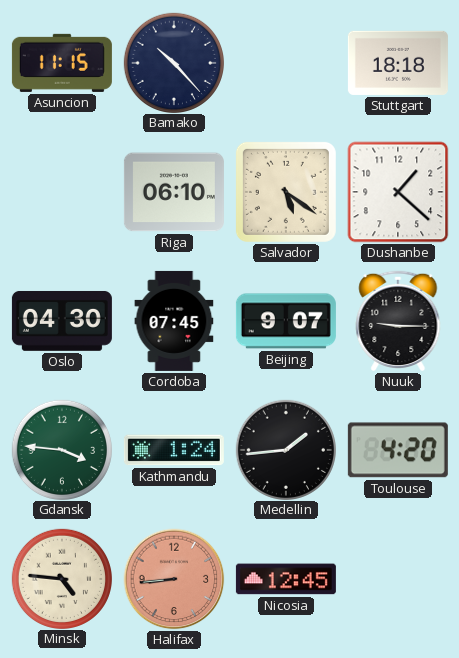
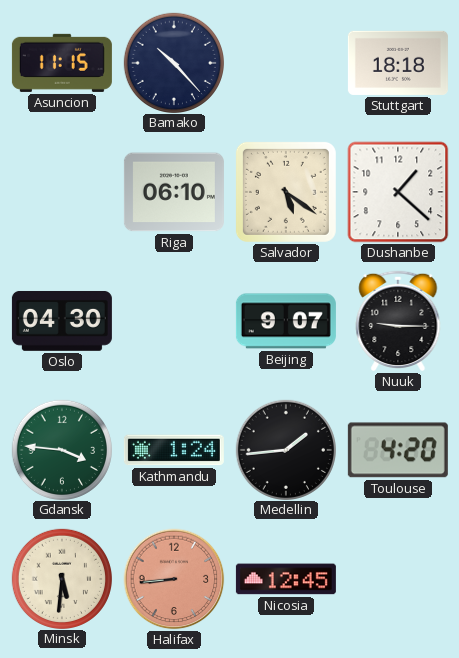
Cordoba: 07:45 -> none
Minsk: 4:46 -> 5:31
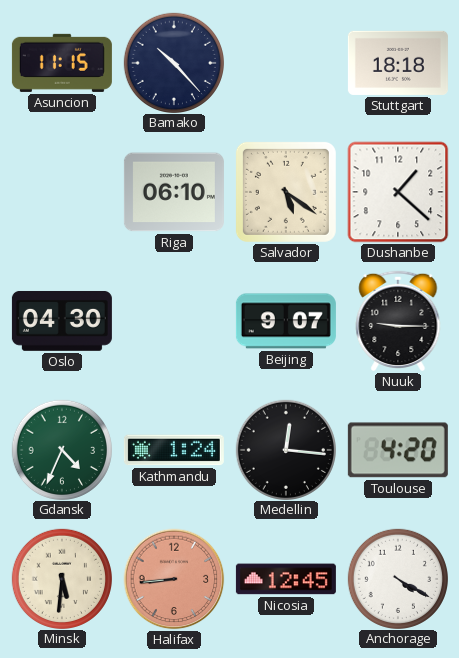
Gdansk: 3:46 -> 4:34
Medellin: 1:44 -> 12:16
Anchorage: none -> 4:20
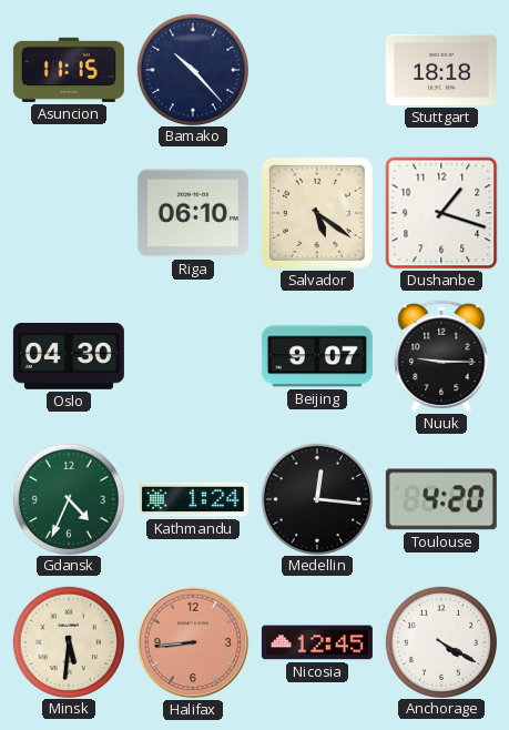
Dushanbe: 1:22 -> 1:18
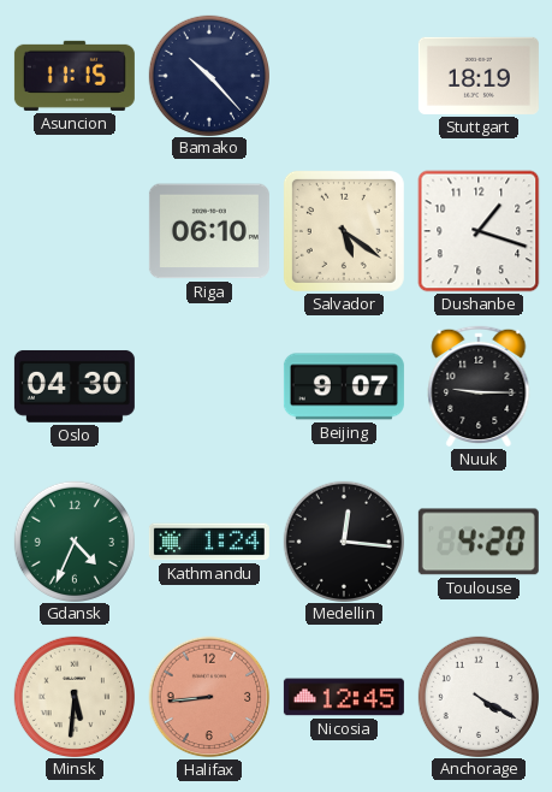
Stuttgart: 18:18 -> 18:19
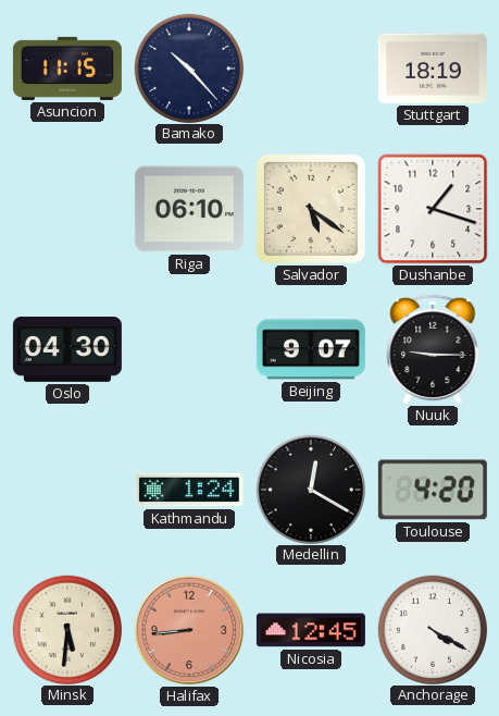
Gdansk: 4:34 -> none
Medellin: 12:16 -> 12:20
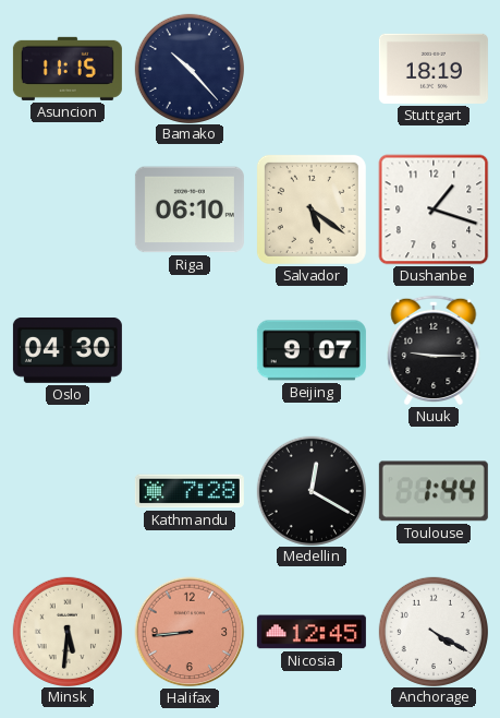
Kathmandu: 1:24 -> 7:28
Toulouse: 4:20 -> 1:44
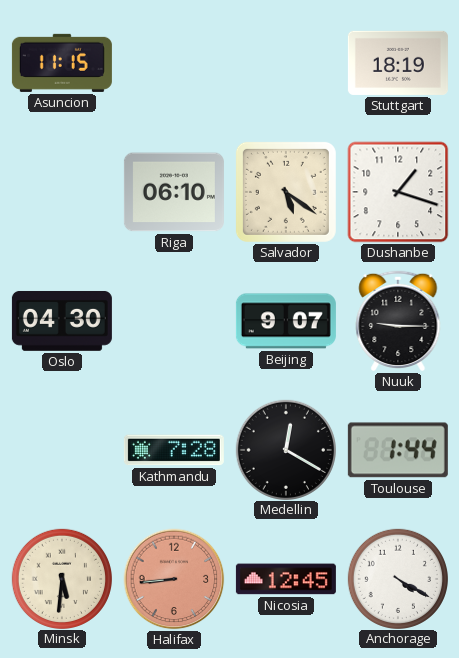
Bamako: 10:23 -> none
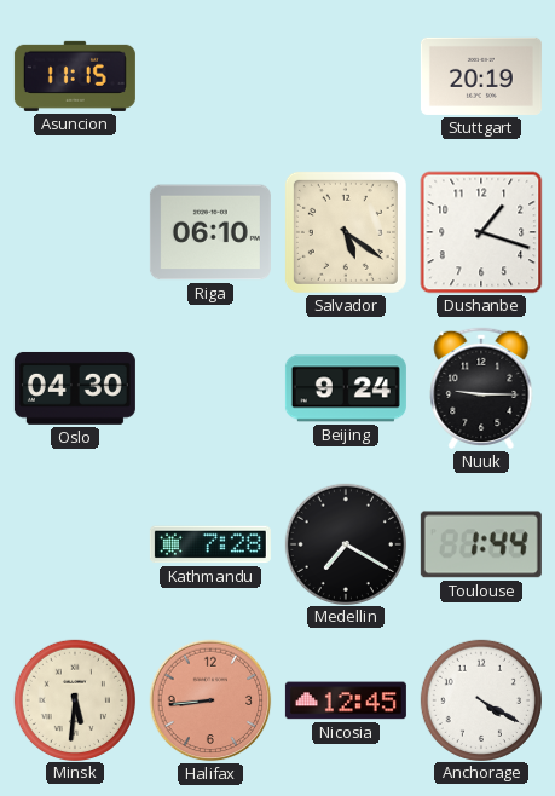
Stuttgart: 18:19 -> 20:19
Beijing: 9:07 -> 9:24
Medellin: 12:20 -> 7:20
